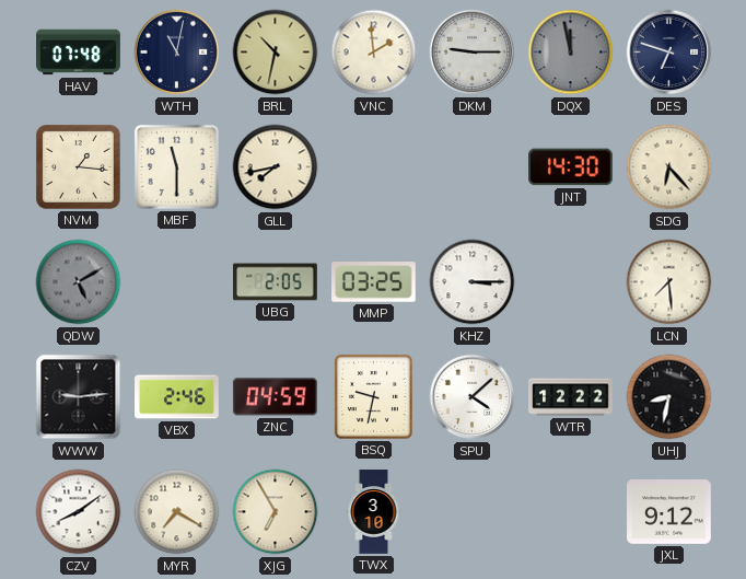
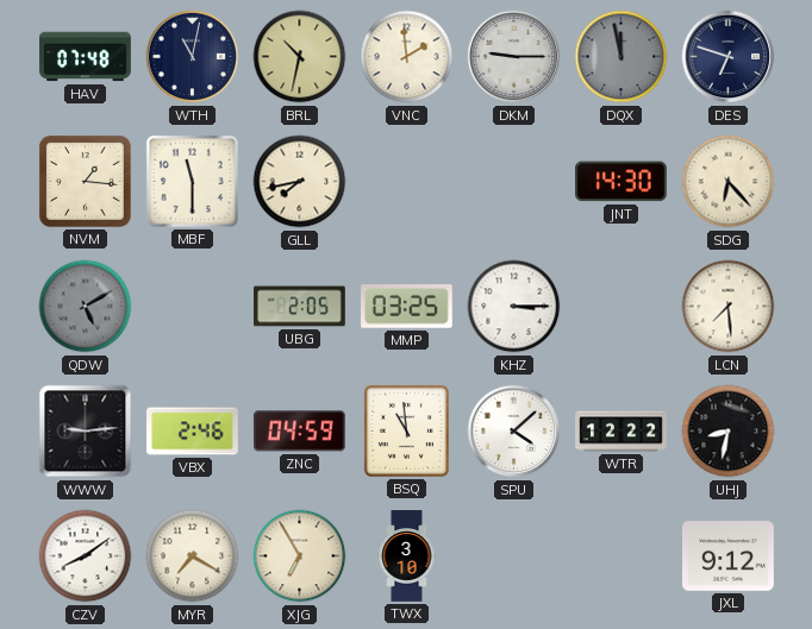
BSQ: 9:32 -> 10:59
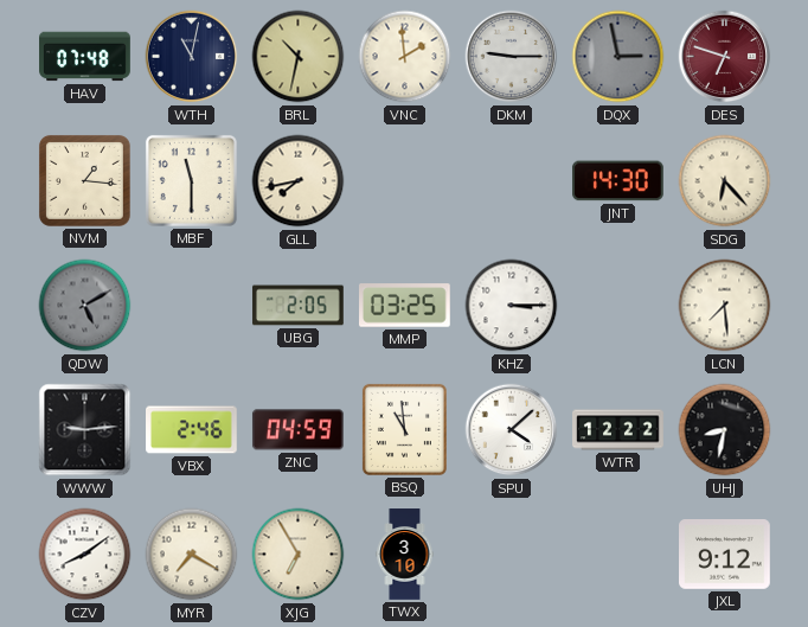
DQX: 11:58 -> 2:58
DES dial: navy -> burgundy
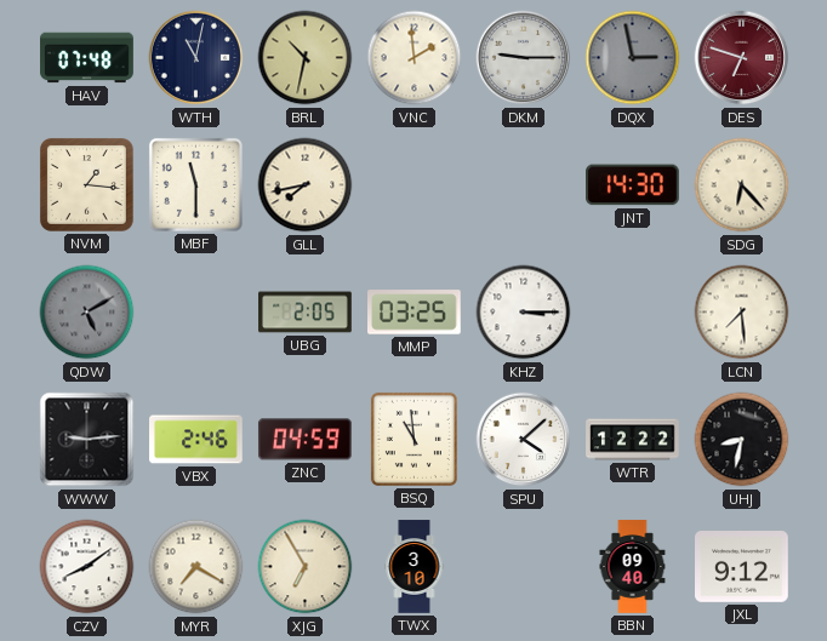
BBN: none -> 09:40
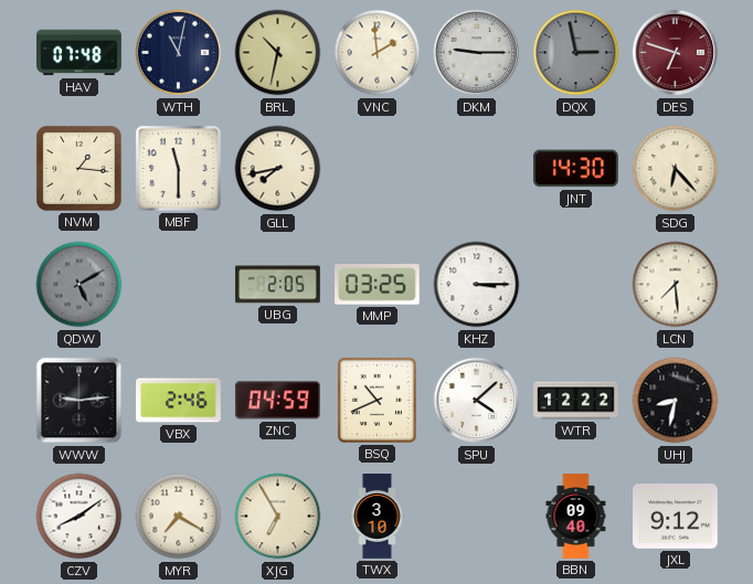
BSQ: 10:59 -> 10:41
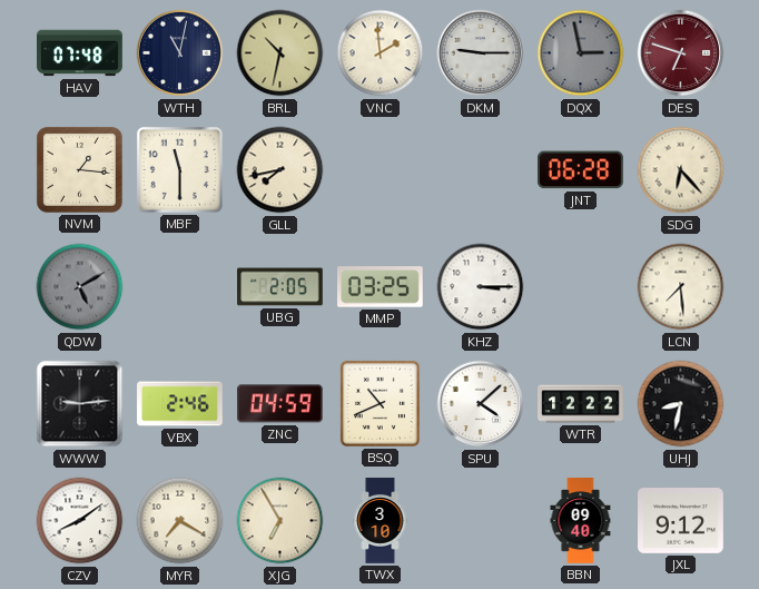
JNT: 14:30 -> 06:28
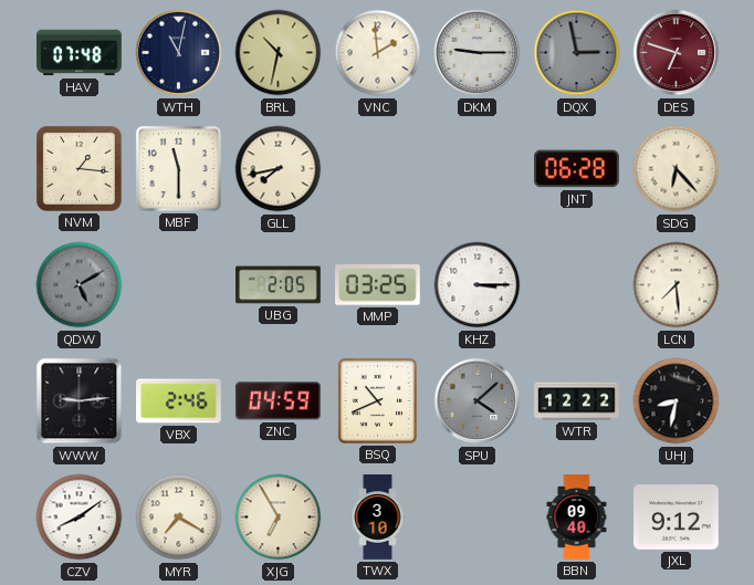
SPU dial: white -> grey
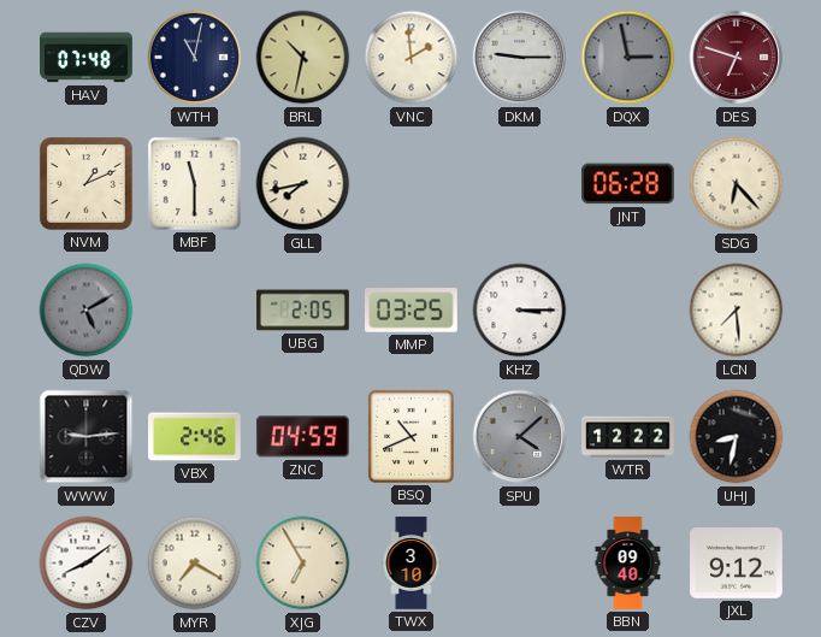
NVM: 1:16 -> 1:11
